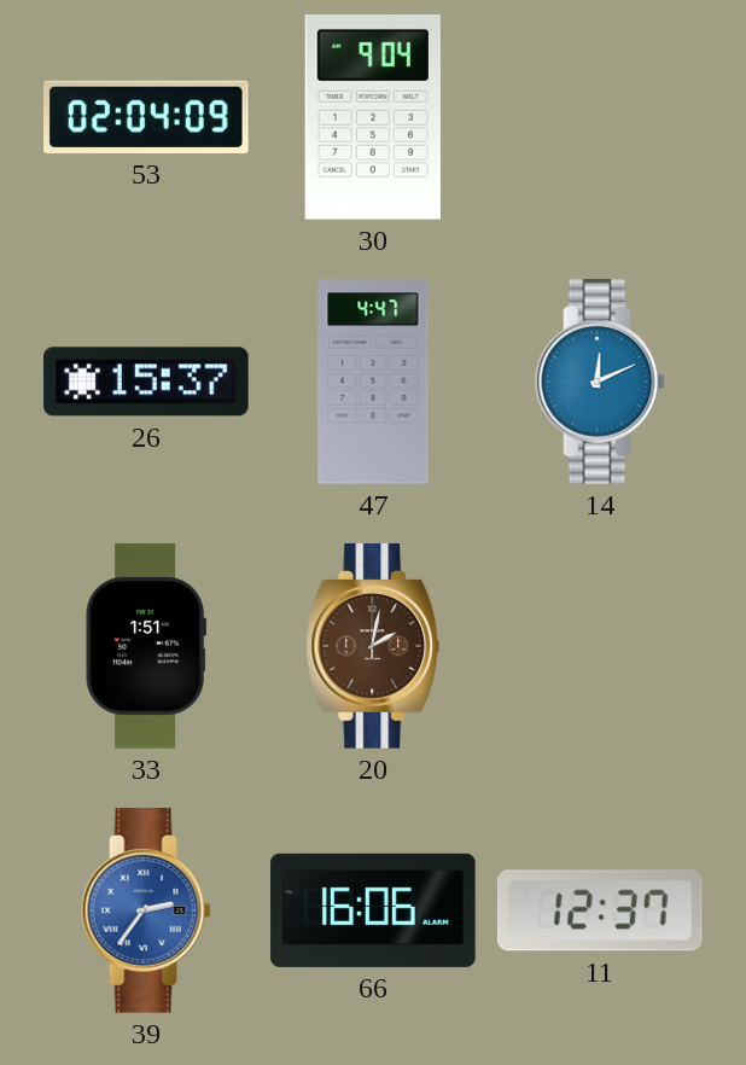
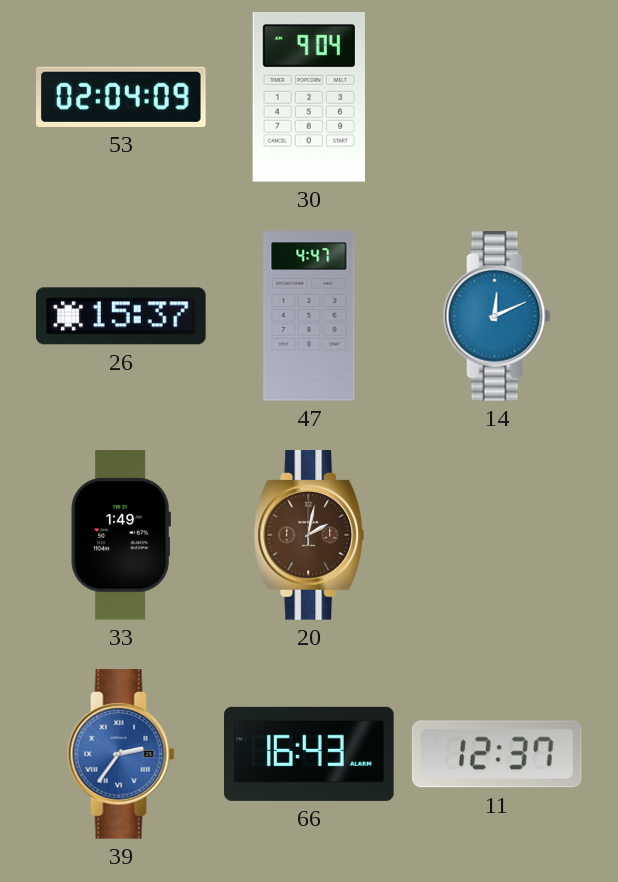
33: 1:51 -> 1:49
66: 16:06 -> 16:43
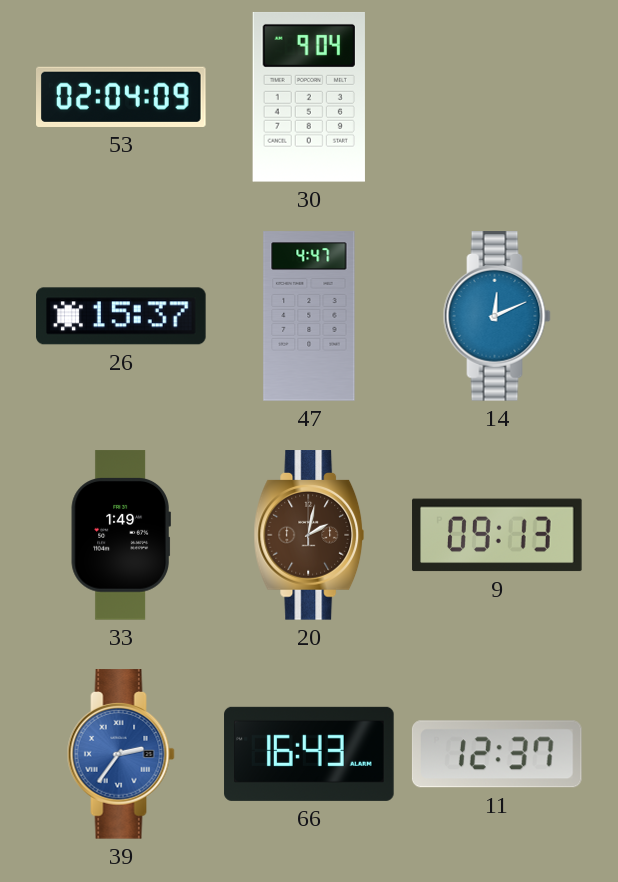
9: none -> 09:13
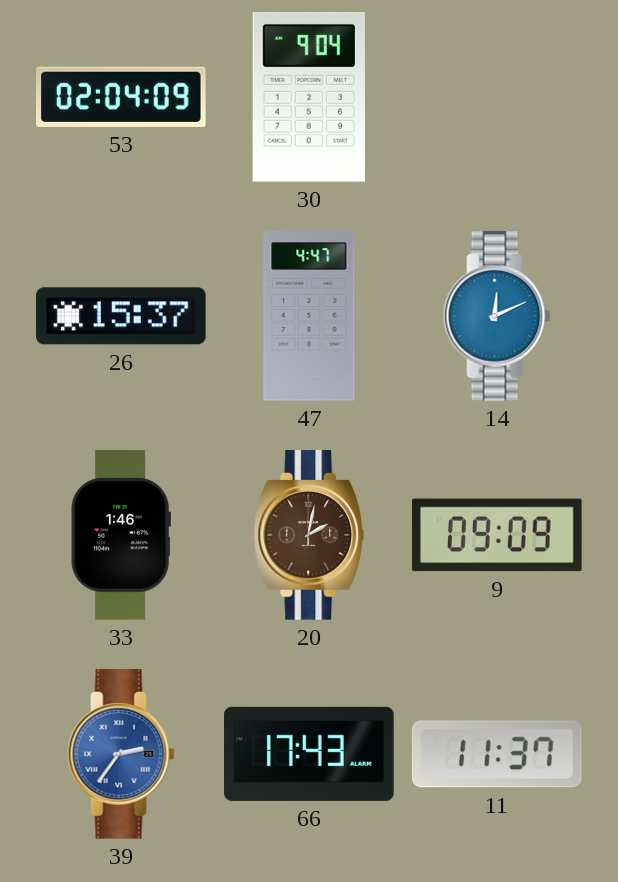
33: 1:49 -> 1:46
9: 09:13 -> 09:09
66: 16:43 -> 17:43
11: 12:37 -> 11:37
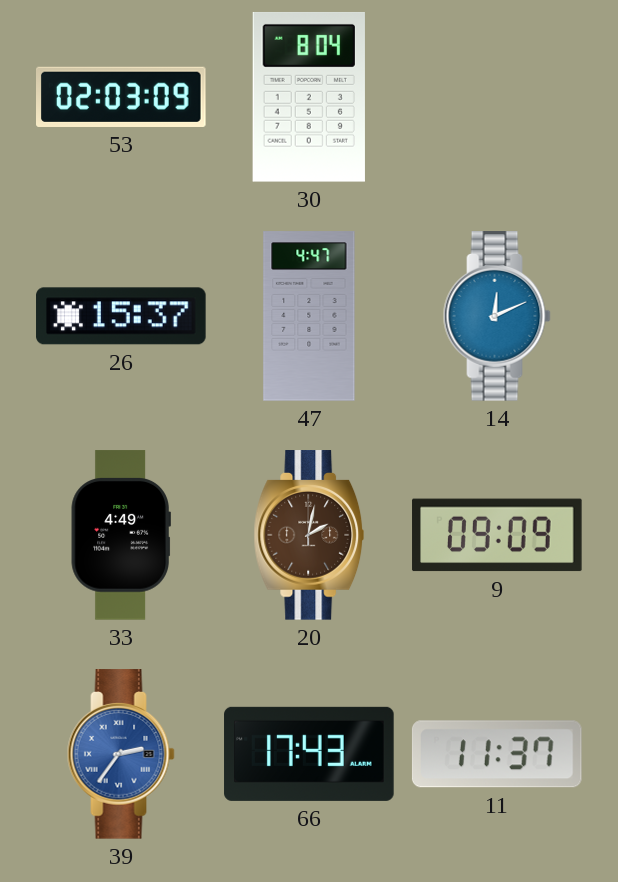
53: 02:04 -> 02:03
30: 9:04 -> 8:04
33: 1:46 -> 4:49
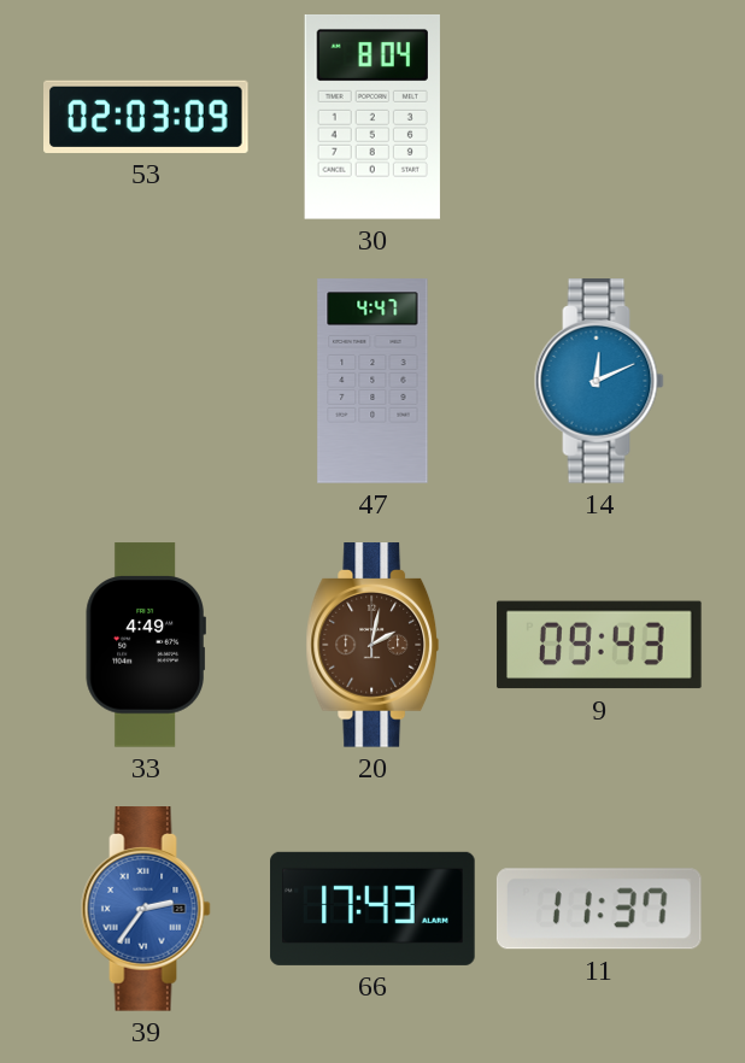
26: 15:37 -> none
9: 09:09 -> 09:43
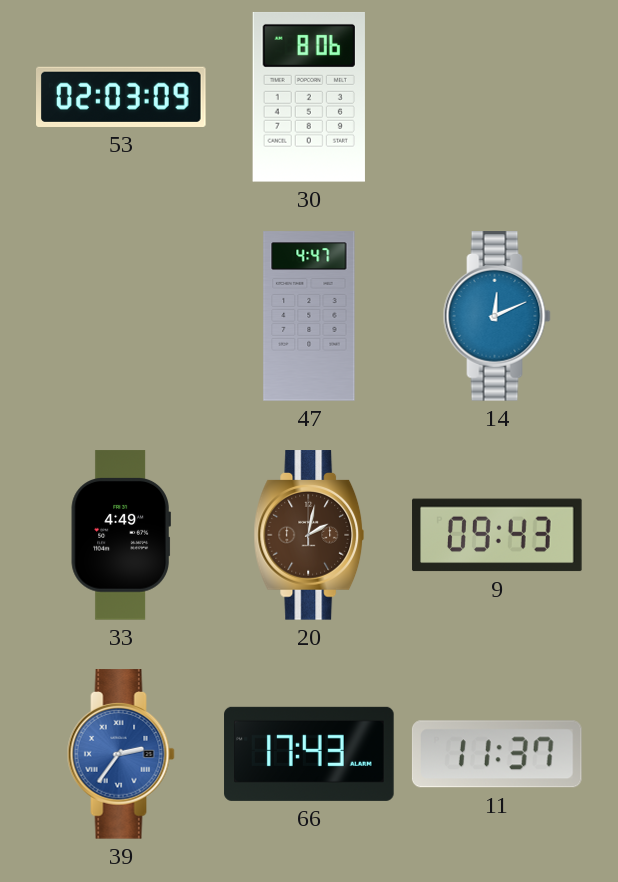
30: 8:04 -> 8:06
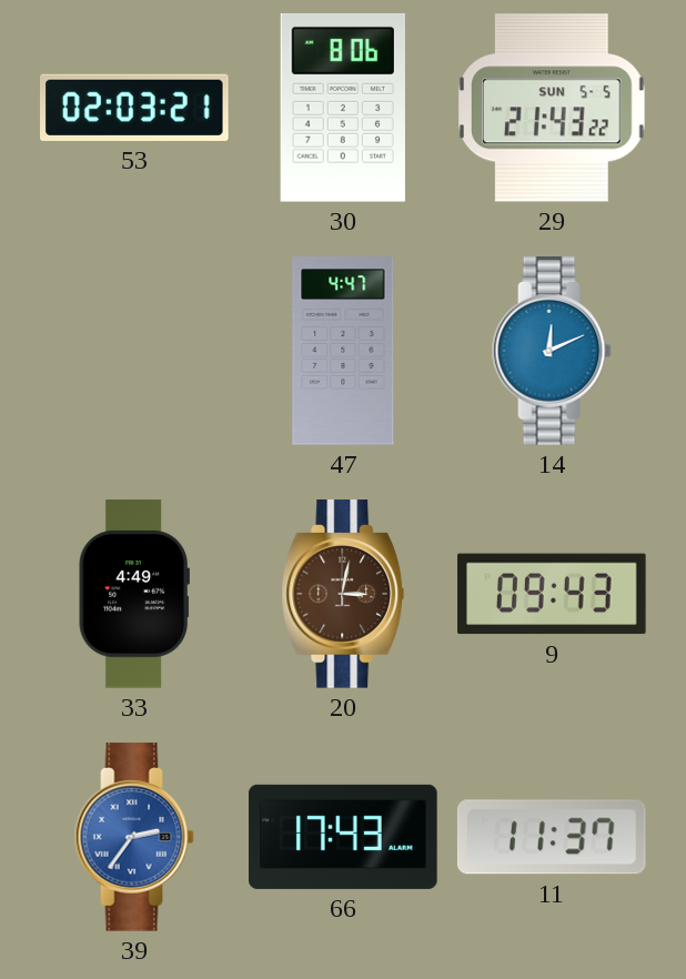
53: 02:03:09 -> 02:03:21
29: none -> 21:43
20: 2:02 -> 3:02
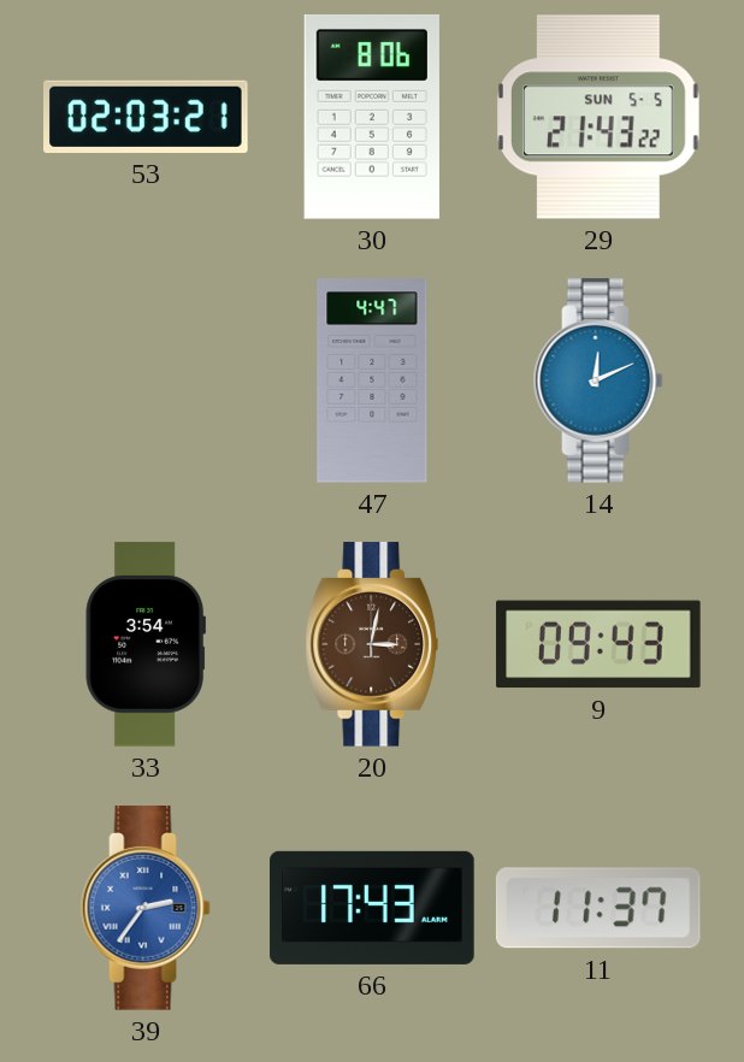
33: 4:49 -> 3:54
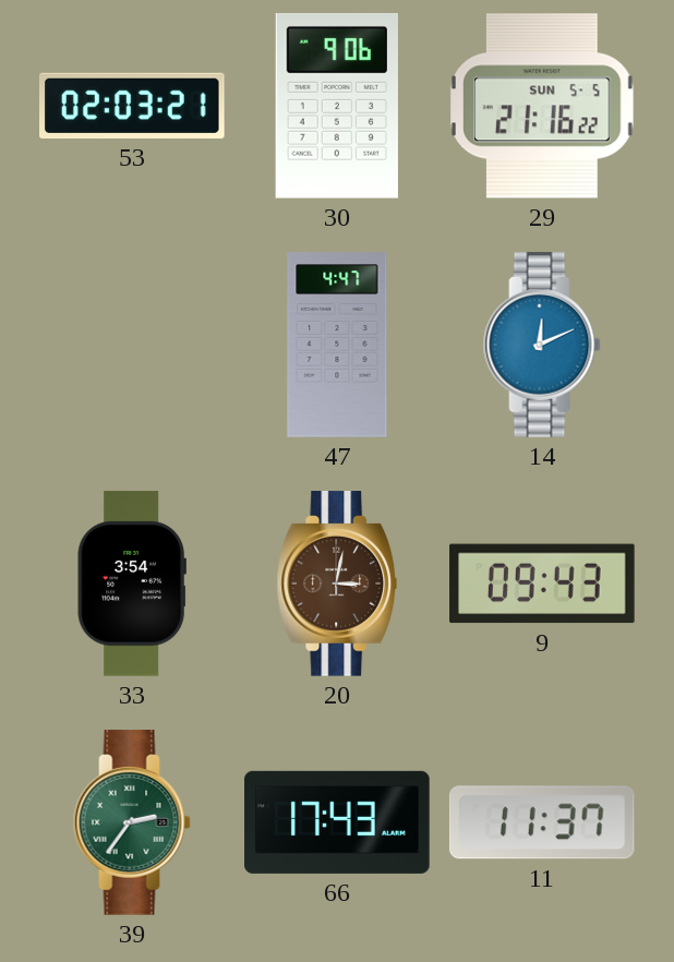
30: 8:06 -> 9:06
29: 21:43 -> 21:16
39 dial: blue -> green
